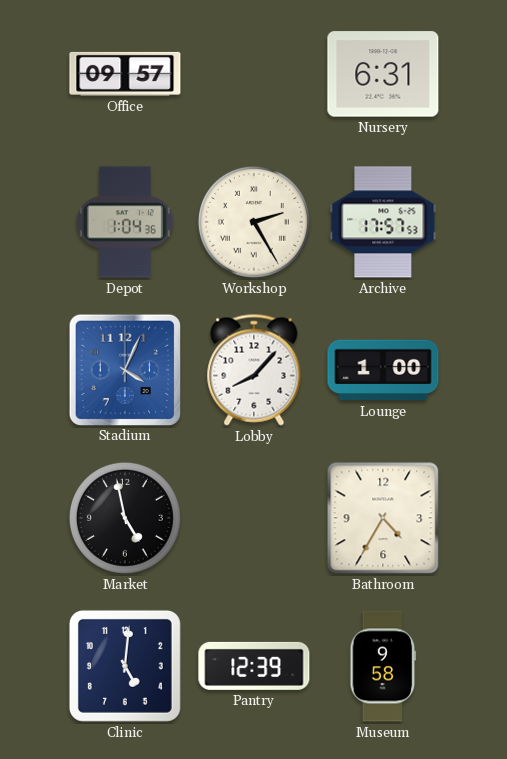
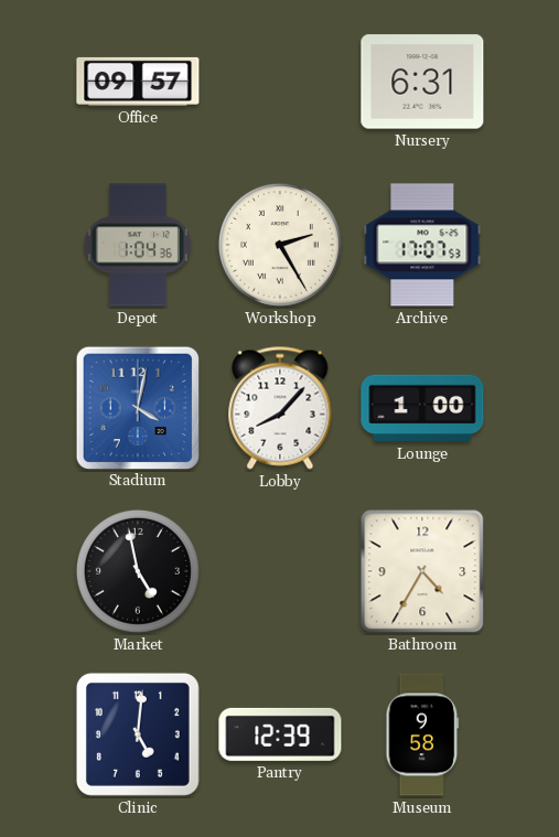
Archive: 17:57 -> 17:07
Stadium: 4:04 -> 4:02
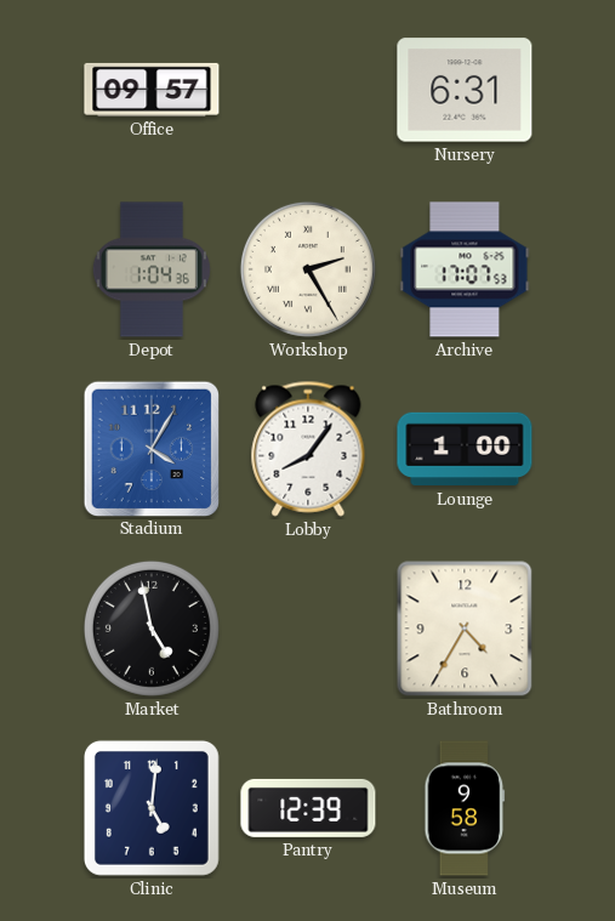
Stadium: 4:02 -> 4:05
Lobby: 8:07 -> 8:06
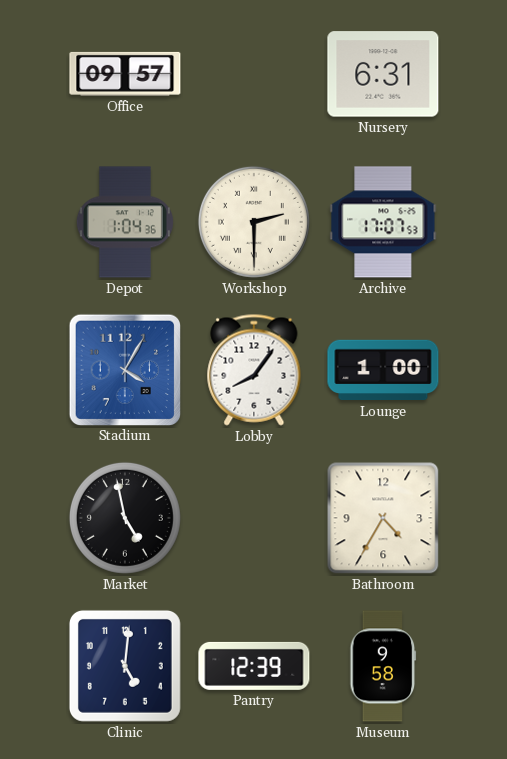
Workshop: 2:25 -> 2:30
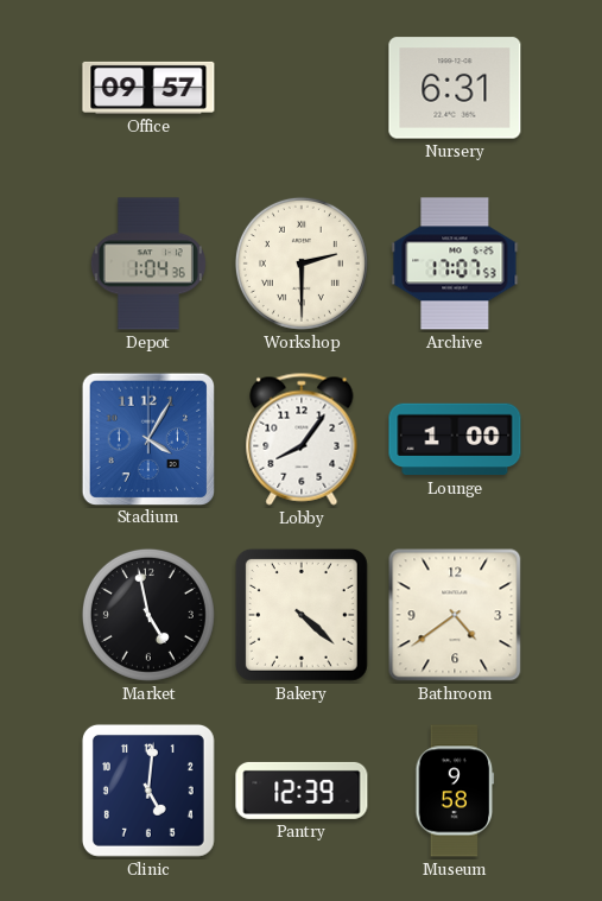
Bakery: none -> 4:22
Bathroom: 4:35 -> 4:39
